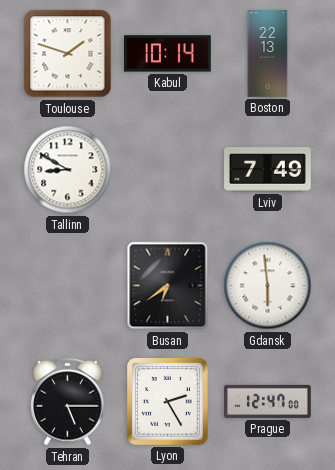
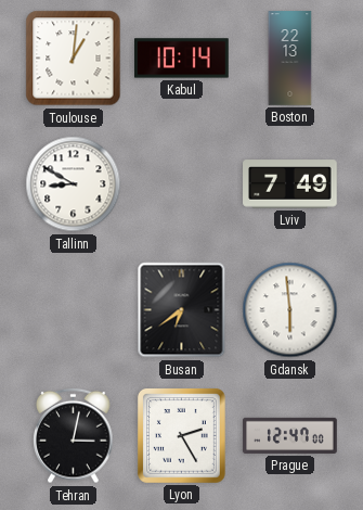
Toulouse: 1:48 -> 1:01
Tehran: 5:15 -> 3:02
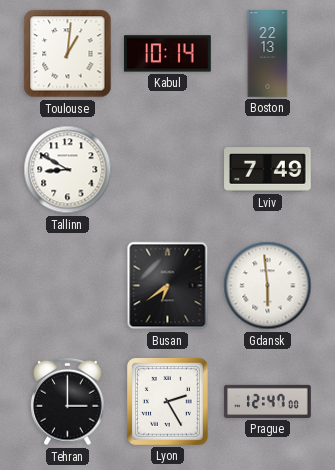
Tehran: 3:02 -> 3:00
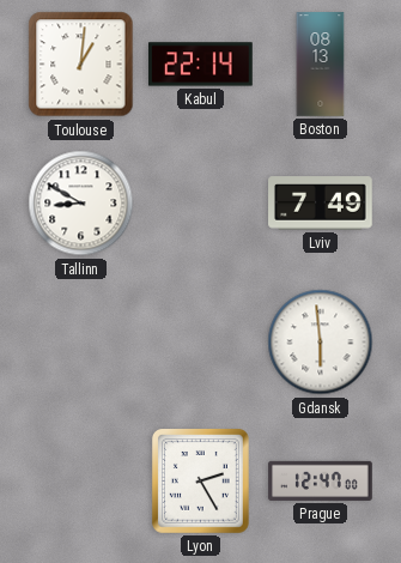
Kabul: 10:14 -> 22:14
Boston: 22:13 -> 08:13
Busan: 6:39 -> none
Tehran: 3:00 -> none
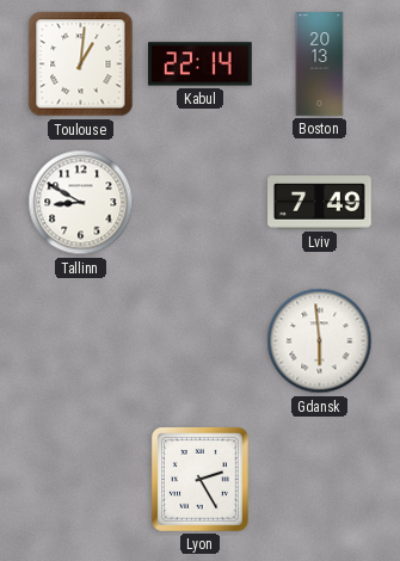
Boston: 08:13 -> 20:13
Prague: 12:47 -> none
